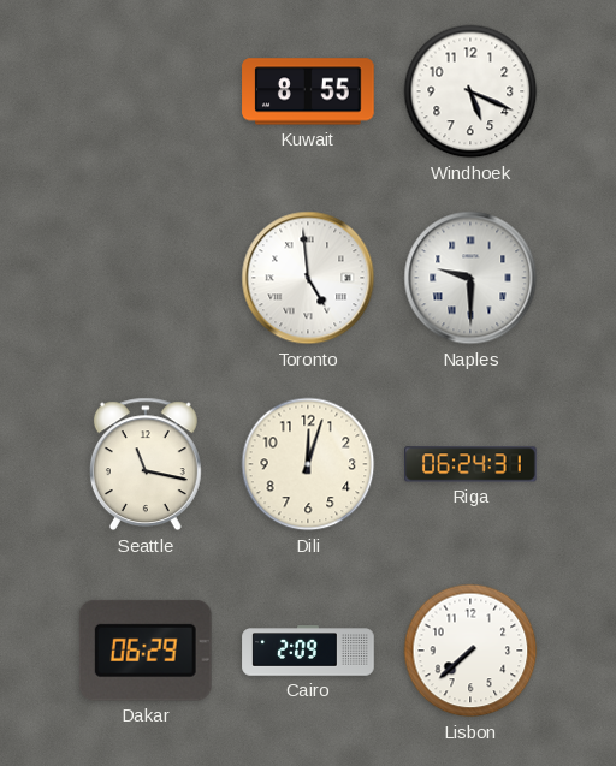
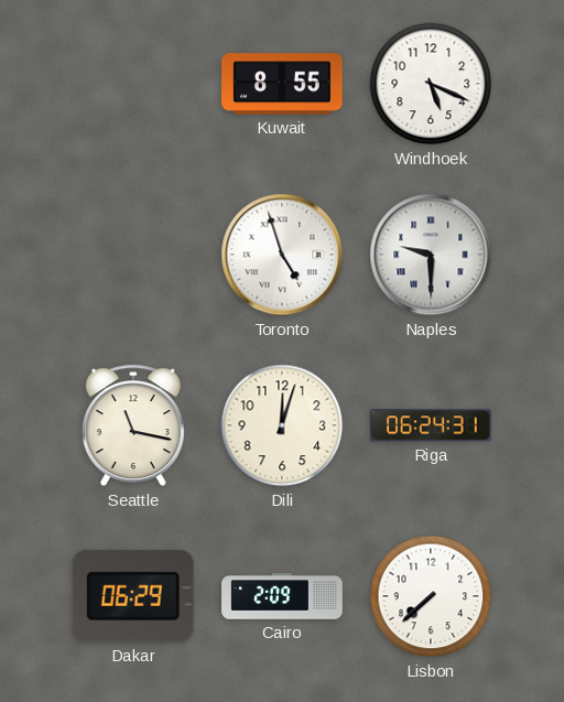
Toronto: 4:59 -> 4:57
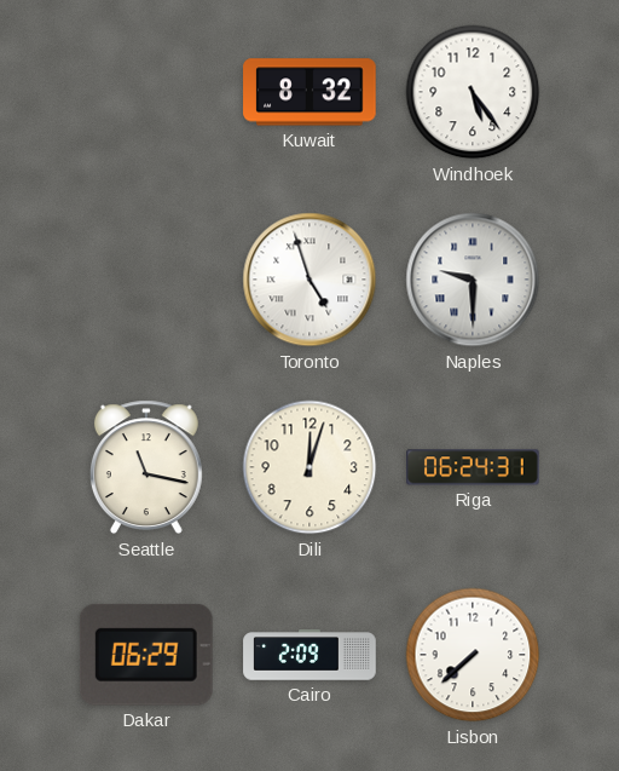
Kuwait: 8:55 -> 8:32
Windhoek: 5:19 -> 5:24
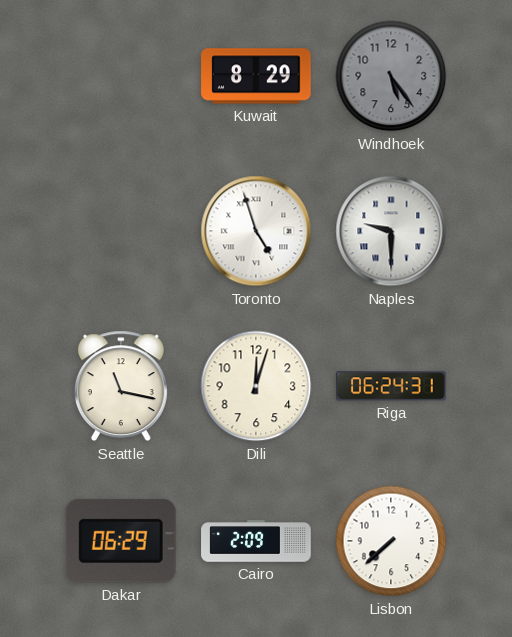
Kuwait: 8:32 -> 8:29
Windhoek dial: white -> grey
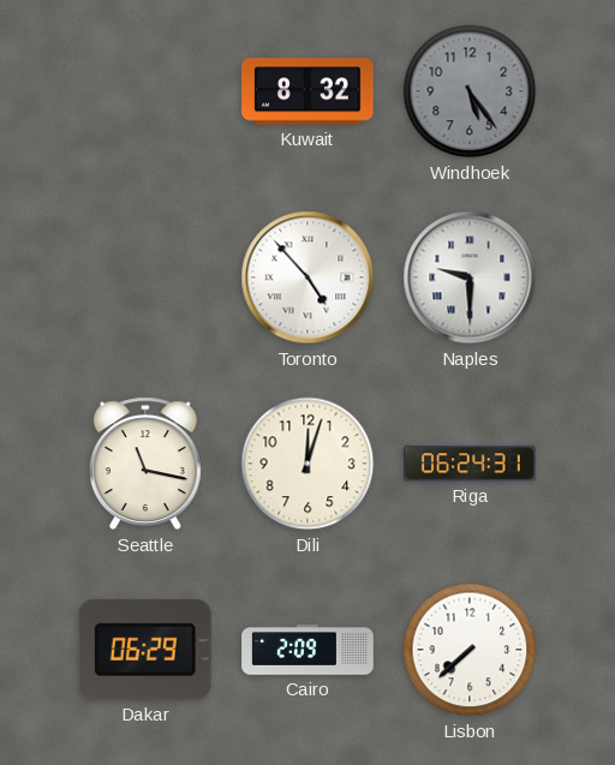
Kuwait: 8:29 -> 8:32
Toronto: 4:57 -> 4:53
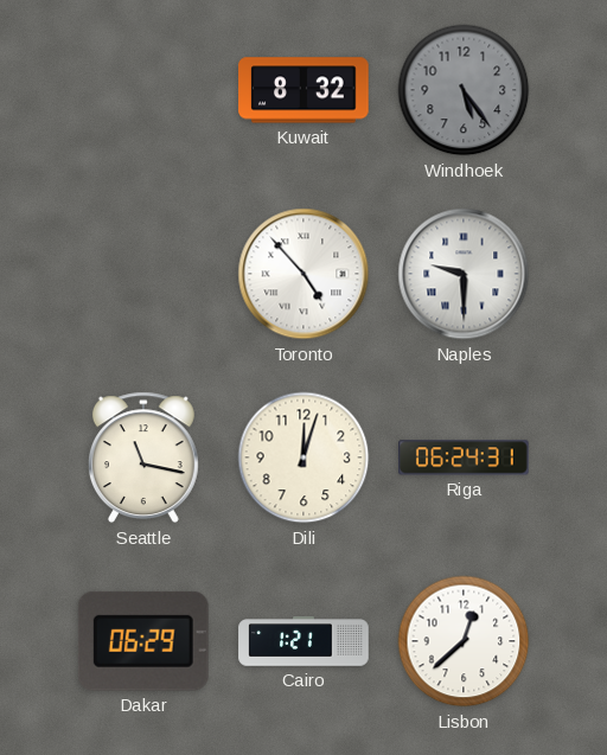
Cairo: 2:09 -> 1:21
Lisbon: 7:38 -> 12:38
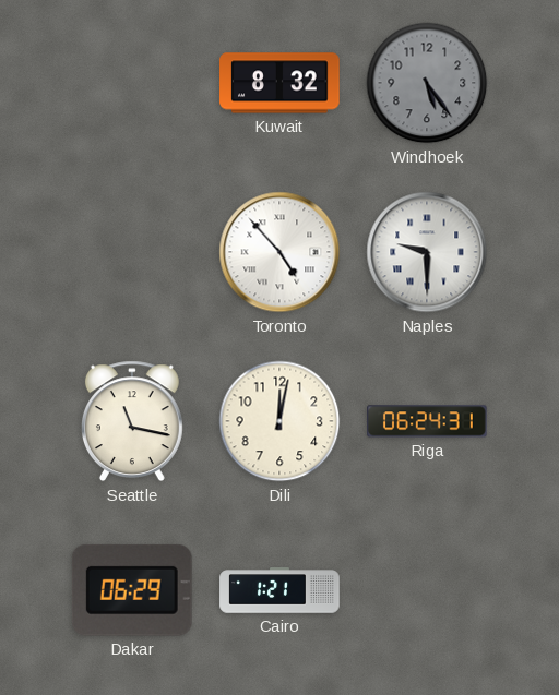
Dili: 12:03 -> 12:02
Lisbon: 12:38 -> none
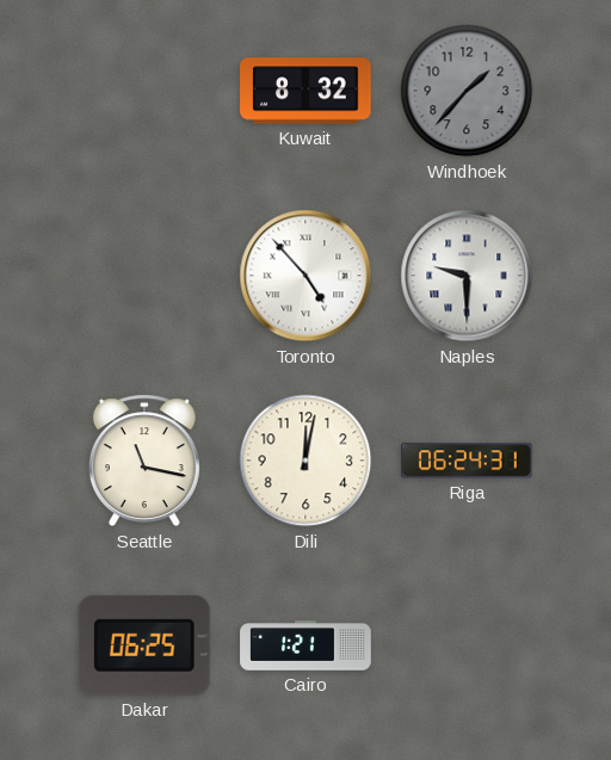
Windhoek: 5:24 -> 1:37
Dakar: 06:29 -> 06:25
